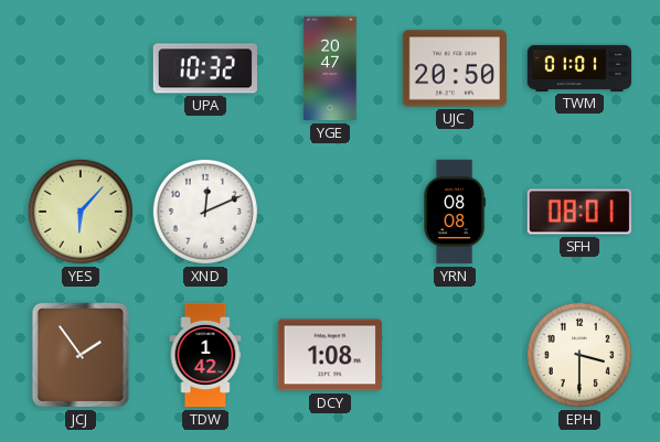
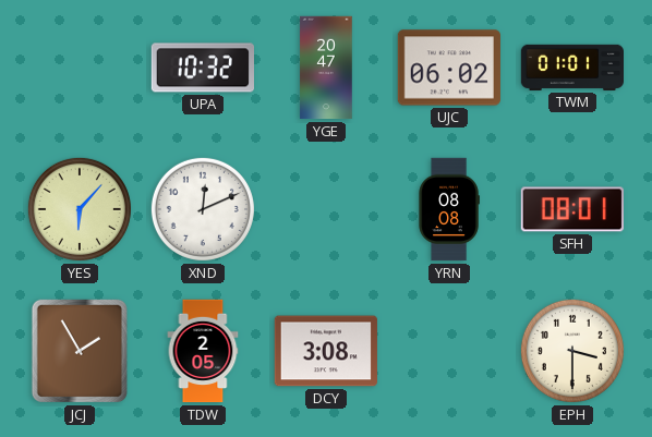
UJC: 20:50 -> 06:02
JCJ: 1:54 -> 1:55
TDW: 1:42 -> 2:05
DCY: 1:08 -> 3:08
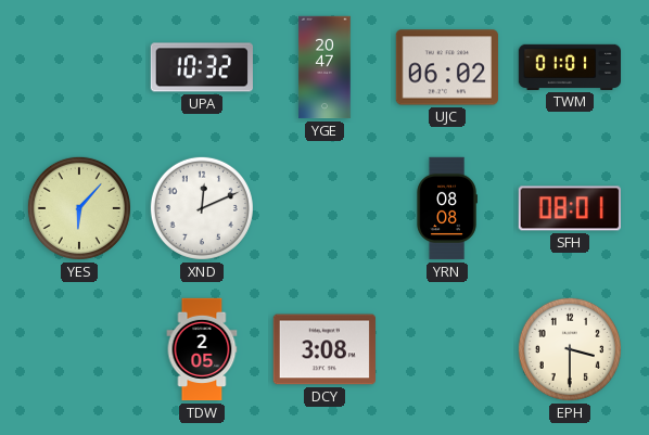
JCJ: 1:55 -> none
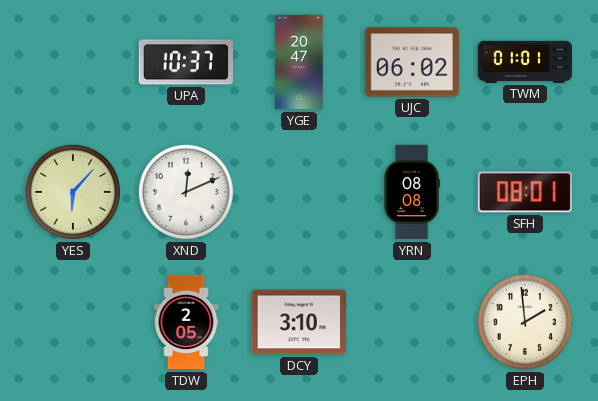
UPA: 10:32 -> 10:37
DCY: 3:08 -> 3:10
EPH: 3:30 -> 1:59
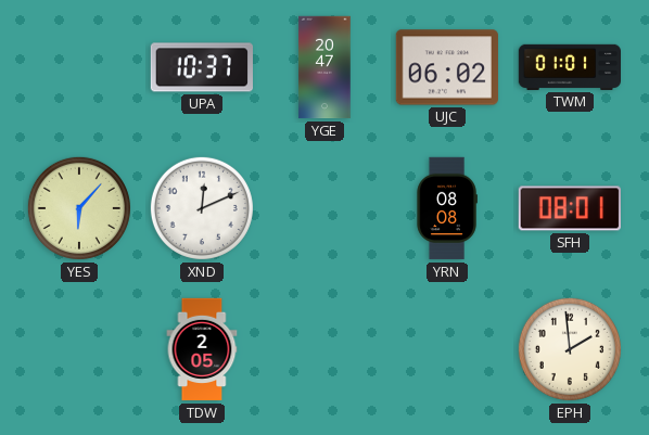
DCY: 3:10 -> none
